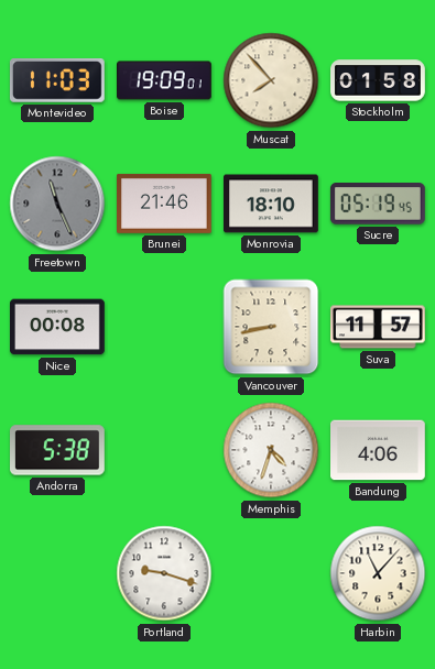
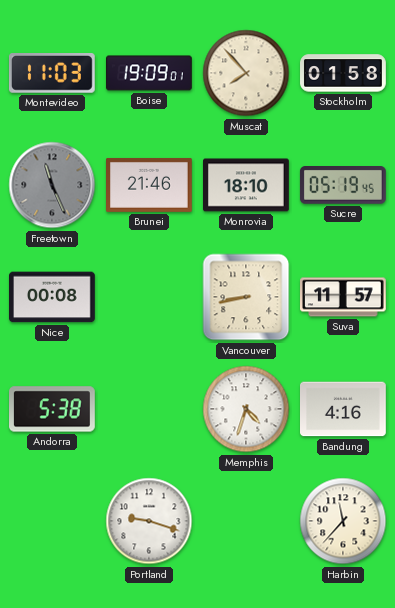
Bandung: 4:06 -> 4:16
Harbin: 11:07 -> 11:37
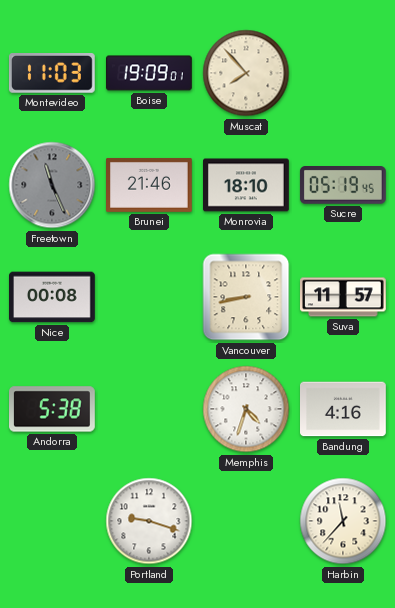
Stockholm: 01:58 -> none
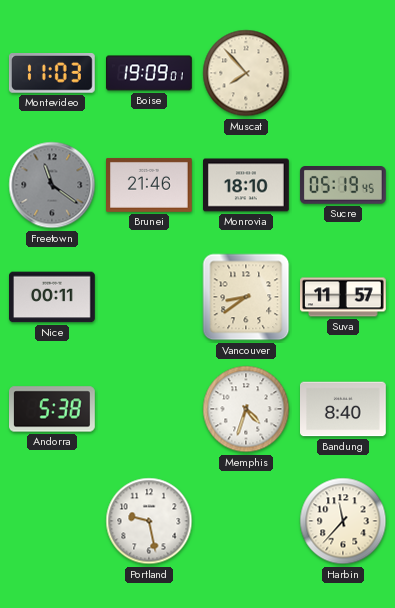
Freetown: 11:26 -> 11:21
Nice: 00:08 -> 00:11
Vancouver: 8:43 -> 8:39
Bandung: 4:16 -> 8:40
Portland: 9:18 -> 9:28
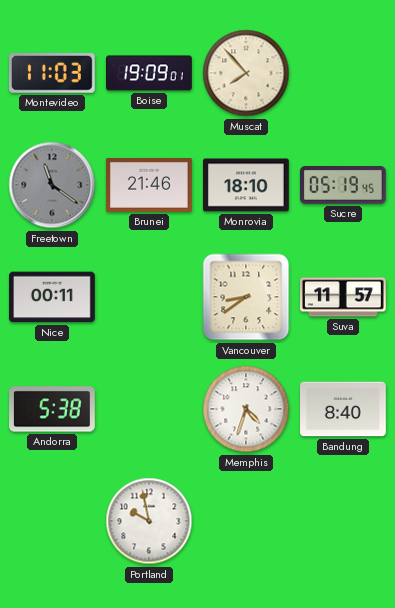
Portland: 9:28 -> 9:58
Harbin: 11:37 -> none
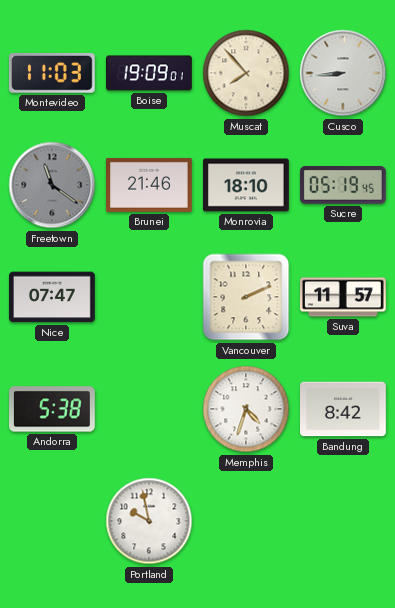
Cusco: none -> 8:44
Nice: 00:11 -> 07:47
Vancouver: 8:39 -> 2:11
Bandung: 8:40 -> 8:42
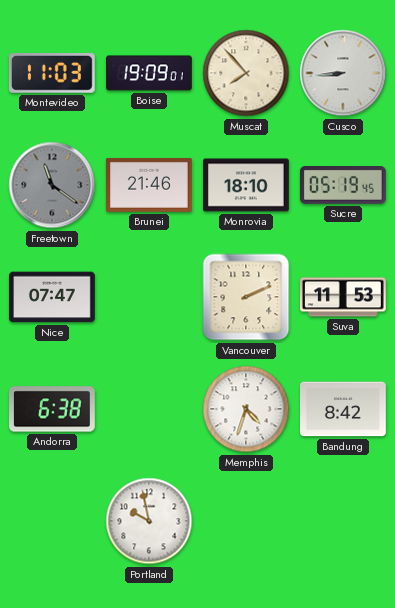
Suva: 11:57 -> 11:53
Andorra: 5:38 -> 6:38
